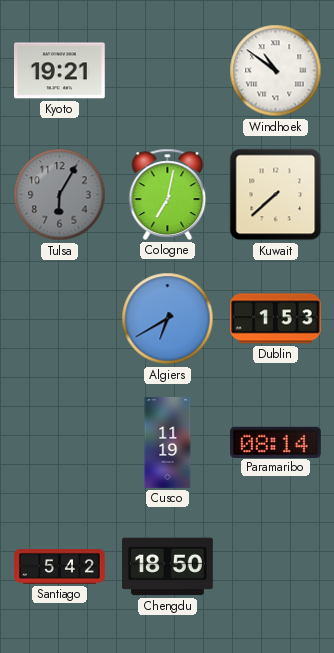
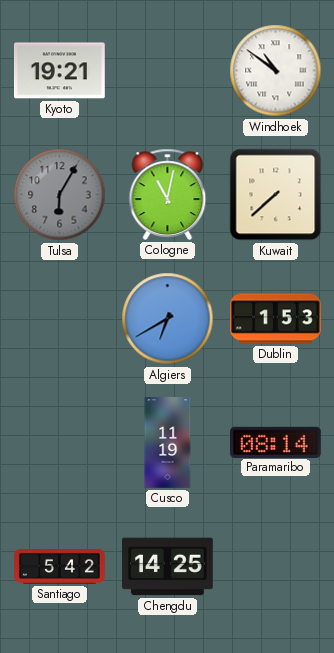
Cologne: 7:02 -> 11:02
Chengdu: 18:50 -> 14:25
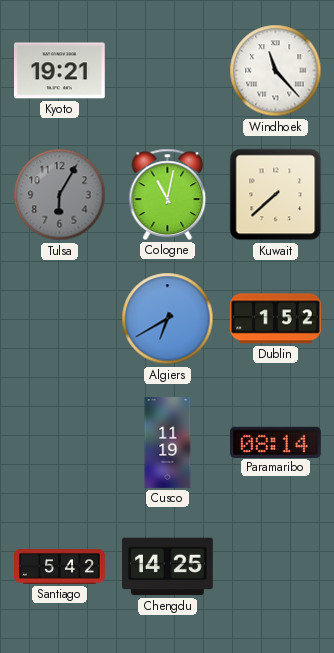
Windhoek: 10:51 -> 11:23
Dublin: 1:53 -> 1:52
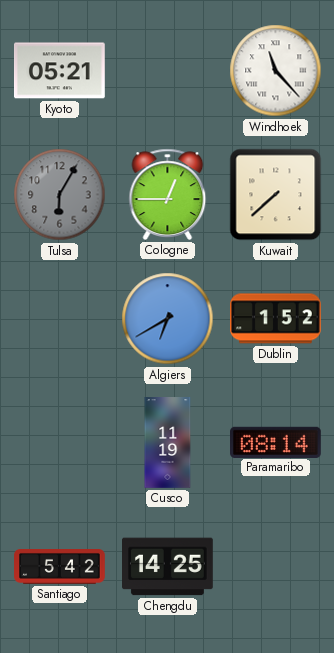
Kyoto: 19:21 -> 05:21
Cologne: 11:02 -> 12:45
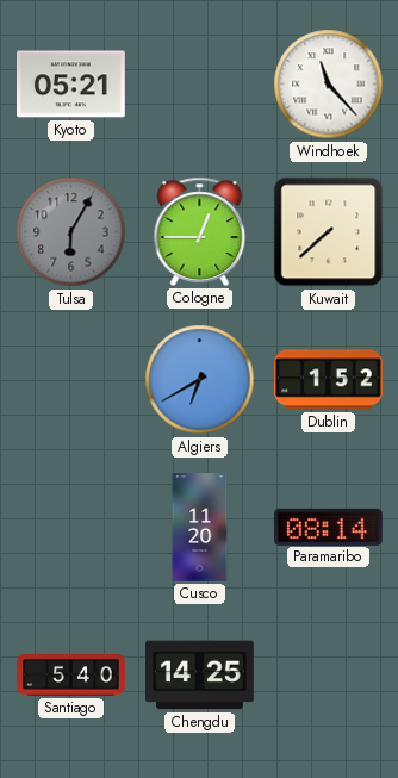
Cusco: 11:19 -> 11:20
Santiago: 5:42 -> 5:40
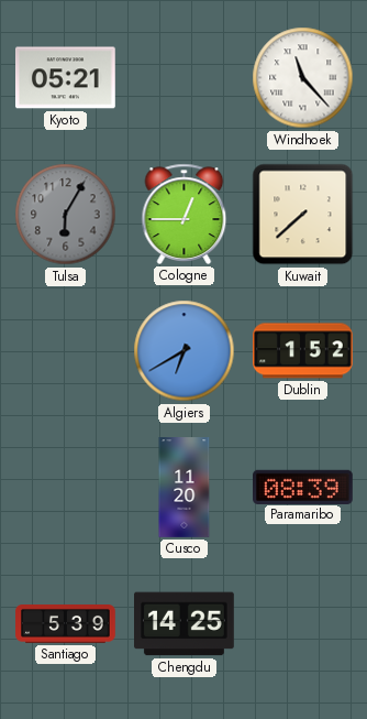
Paramaribo: 08:14 -> 08:39
Santiago: 5:40 -> 5:39
